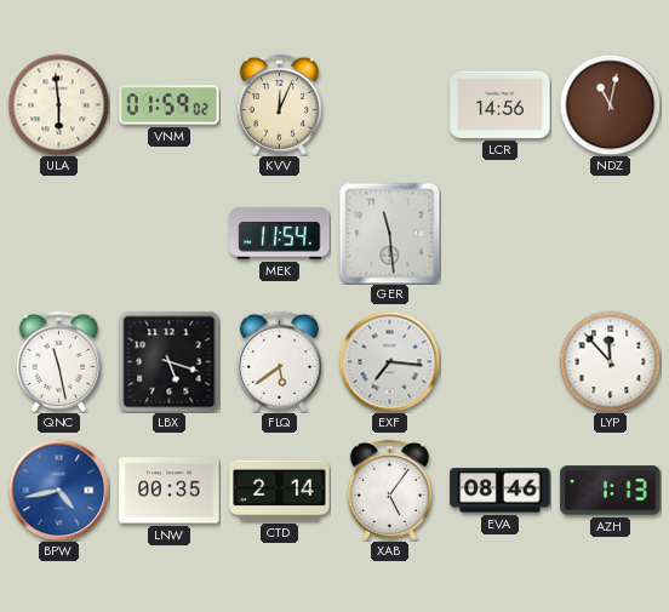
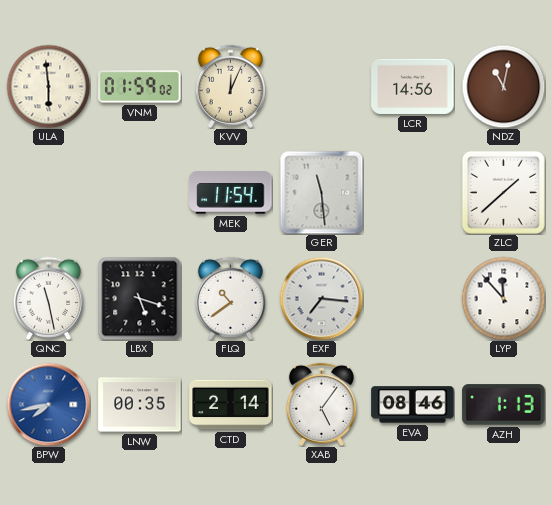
ZLC: none -> 1:38
FLQ: 5:39 -> 10:39
BPW: 4:43 -> 7:43
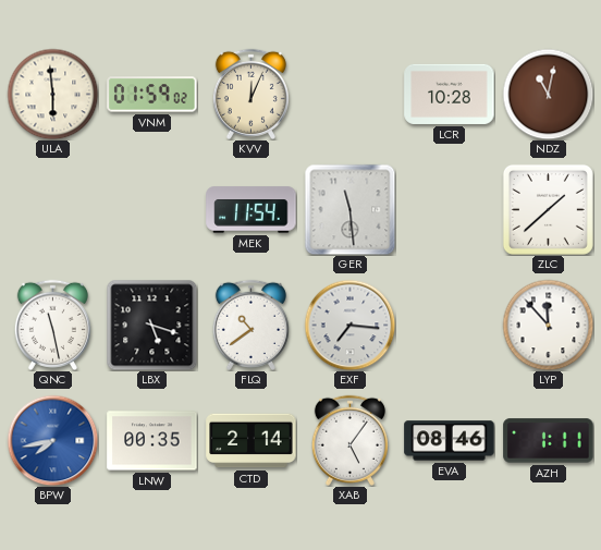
LCR: 14:56 -> 10:28
AZH: 1:13 -> 1:11
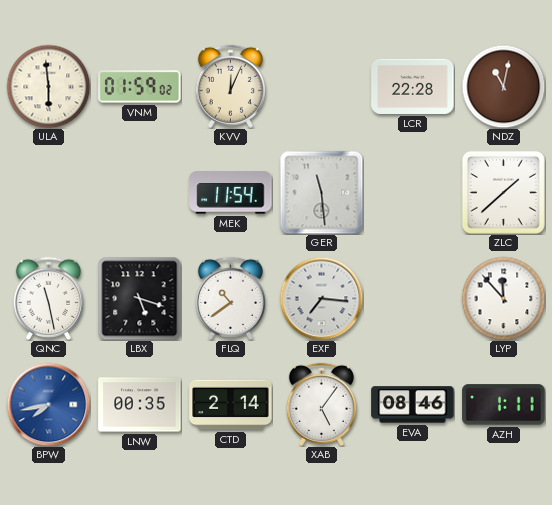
LCR: 10:28 -> 22:28
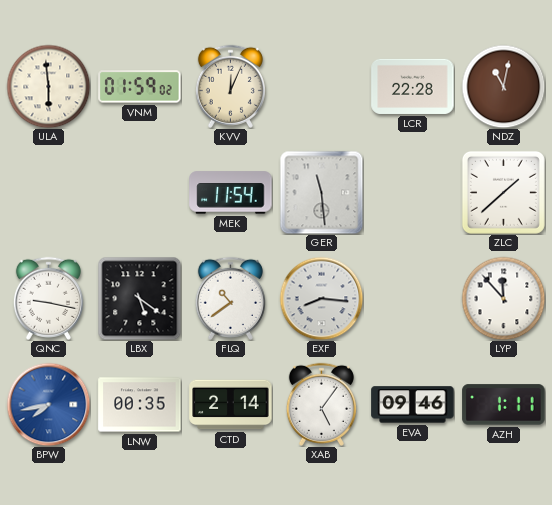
QNC: 11:28 -> 9:17
LBX: 5:18 -> 5:21
EXF: 7:16 -> 8:16
EVA: 08:46 -> 09:46
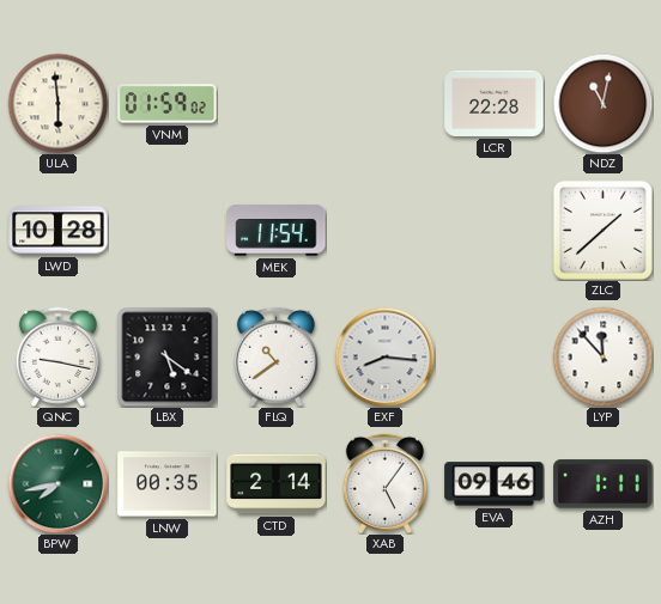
KVV: 12:04 -> none
LWD: none -> 10:28
GER: 11:29 -> none
BPW dial: blue -> green
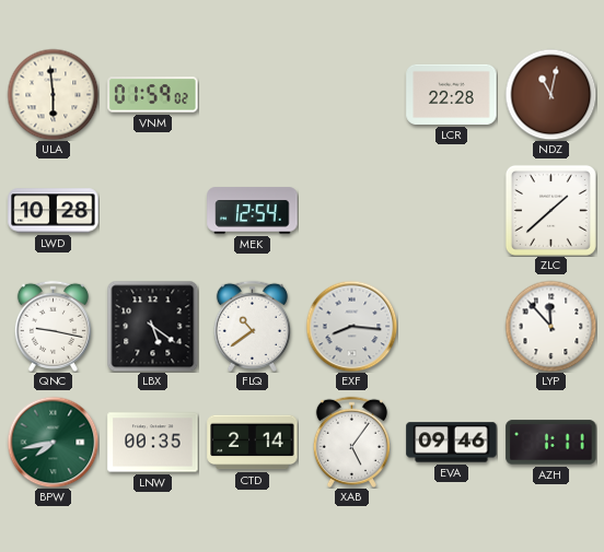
MEK: 11:54 -> 12:54
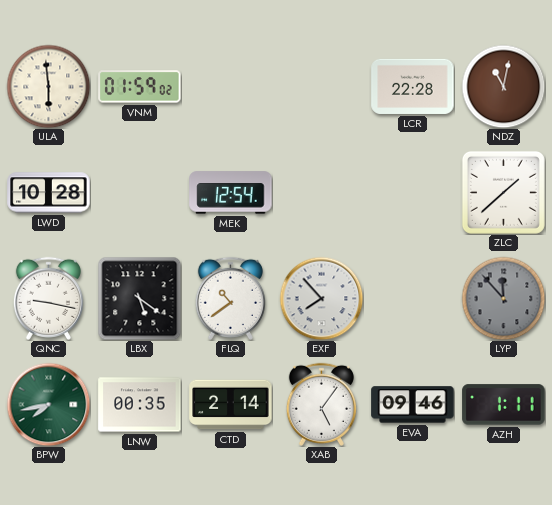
EXF: 8:16 -> 7:53
LYP dial: white -> grey
